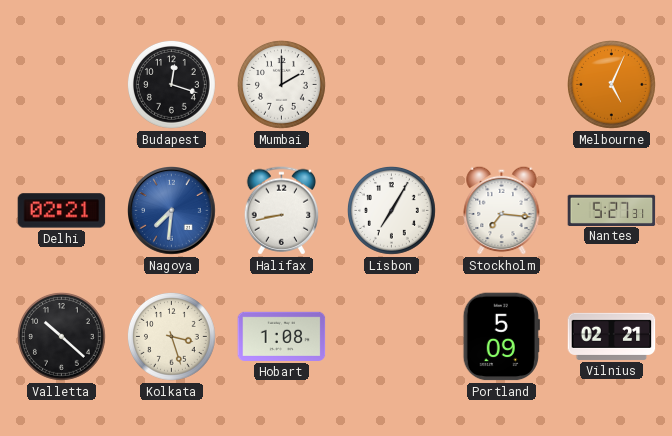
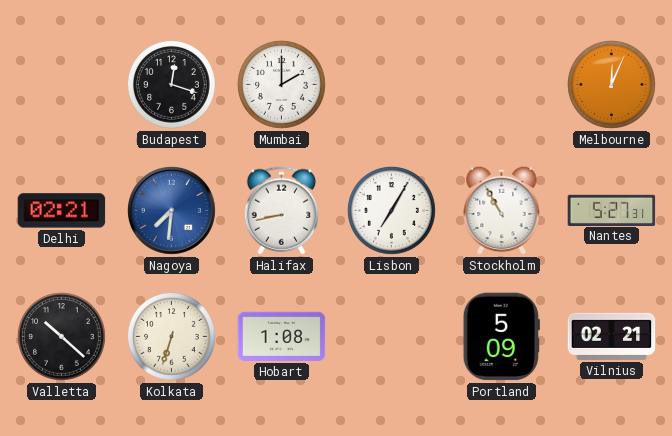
Melbourne: 5:04 -> 12:04
Stockholm: 7:16 -> 10:55
Kolkata: 3:27 -> 6:33
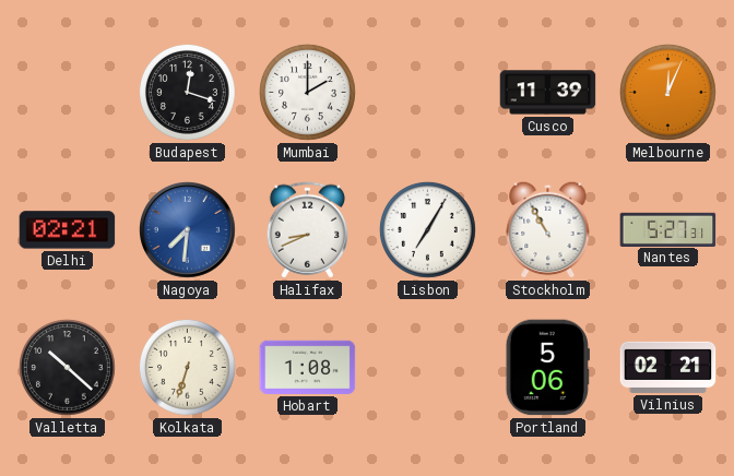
Cusco: none -> 11:39
Halifax: 8:43 -> 8:41
Portland: 5:09 -> 5:06
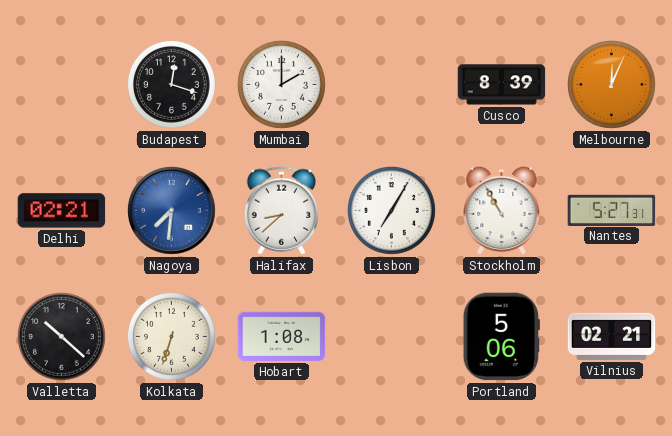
Cusco: 11:39 -> 8:39
Halifax: 8:41 -> 8:38
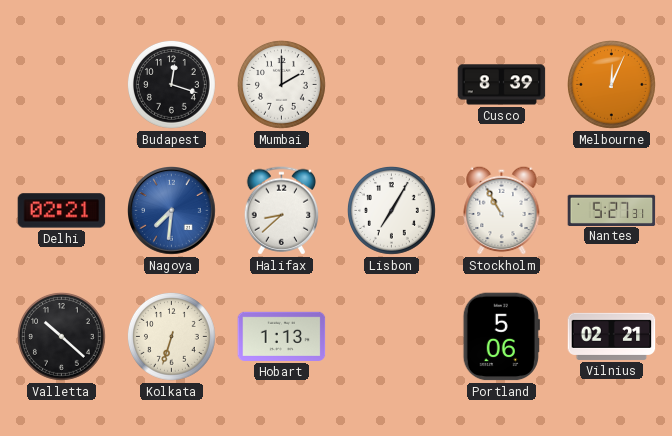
Hobart: 1:08 -> 1:13
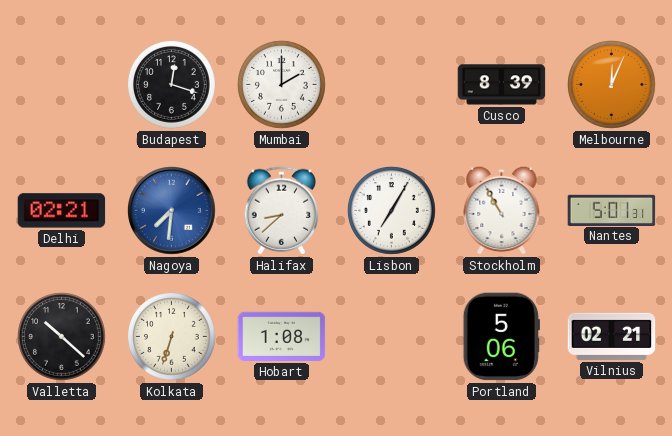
Nantes: 5:27 -> 5:01
Hobart: 1:13 -> 1:08
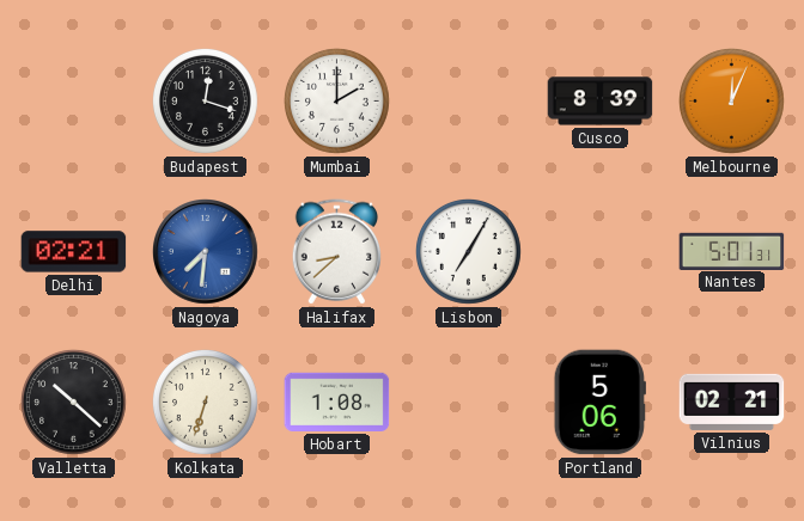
Stockholm: 10:55 -> none
